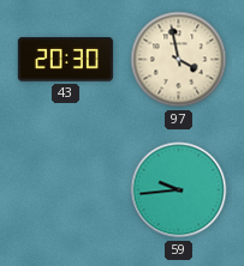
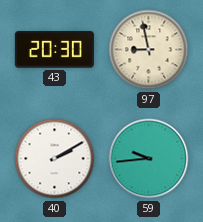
97: 3:58 -> 8:58
40: none -> 2:10
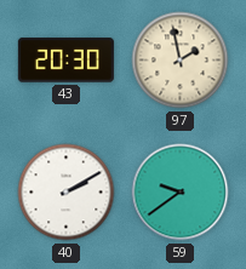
97: 8:58 -> 1:58
59: 9:44 -> 9:39
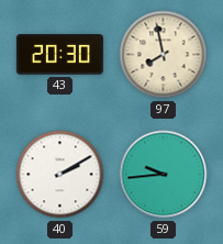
97: 1:58 -> 7:58
59: 9:39 -> 9:44
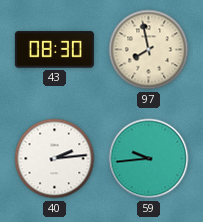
43: 20:30 -> 08:30
40: 2:10 -> 2:14
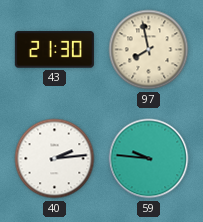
43: 08:30 -> 21:30
59: 9:44 -> 9:46
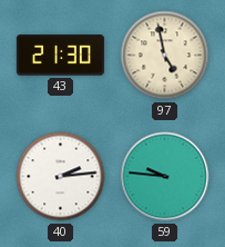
97: 7:58 -> 4:58
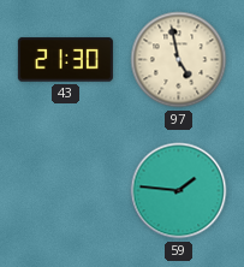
40: 2:14 -> none
59: 9:46 -> 1:46
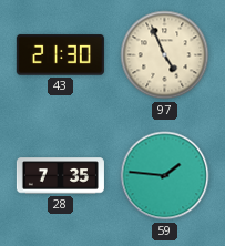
97: 4:58 -> 4:56
28: none -> 7:35
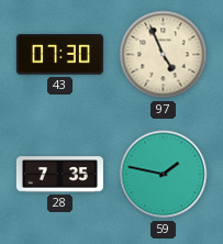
43: 21:30 -> 07:30
59: 1:46 -> 1:47
